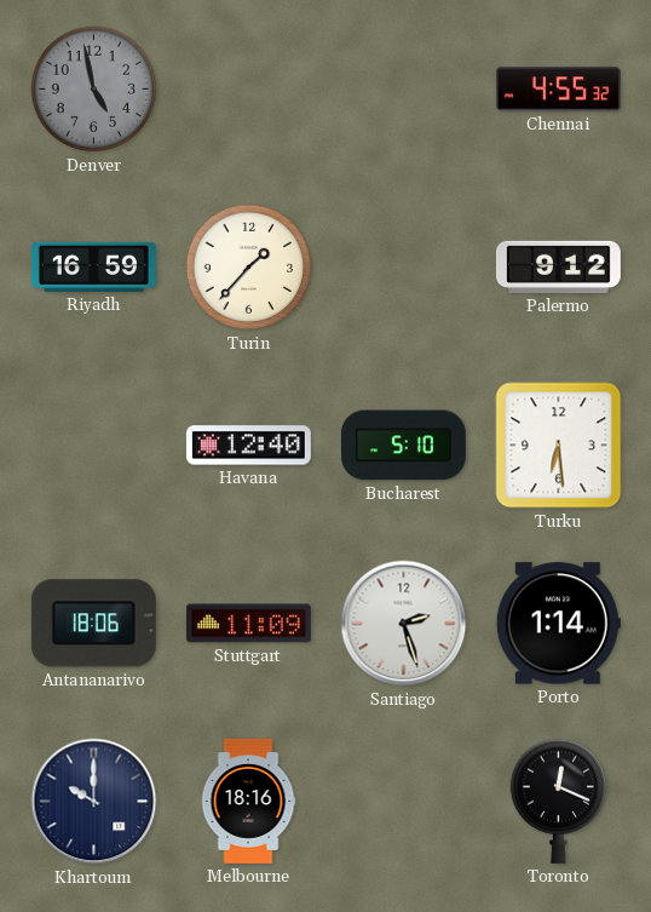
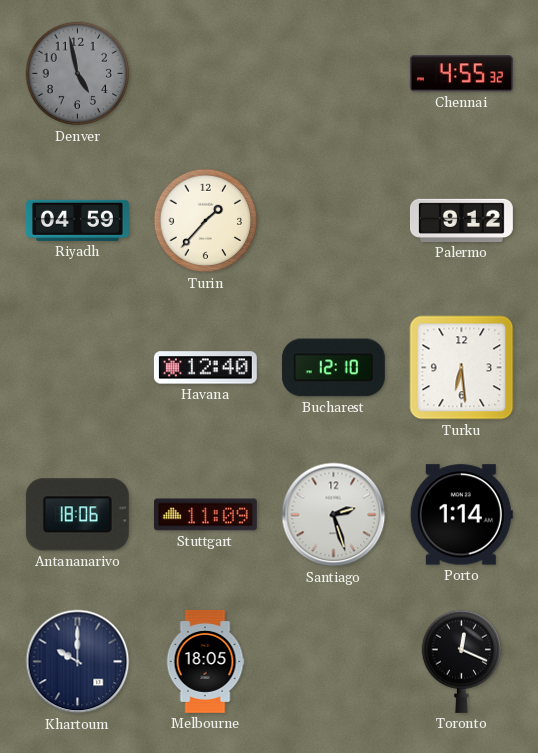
Riyadh: 16:59 -> 04:59
Bucharest: 5:10 -> 12:10
Melbourne: 18:16 -> 18:05
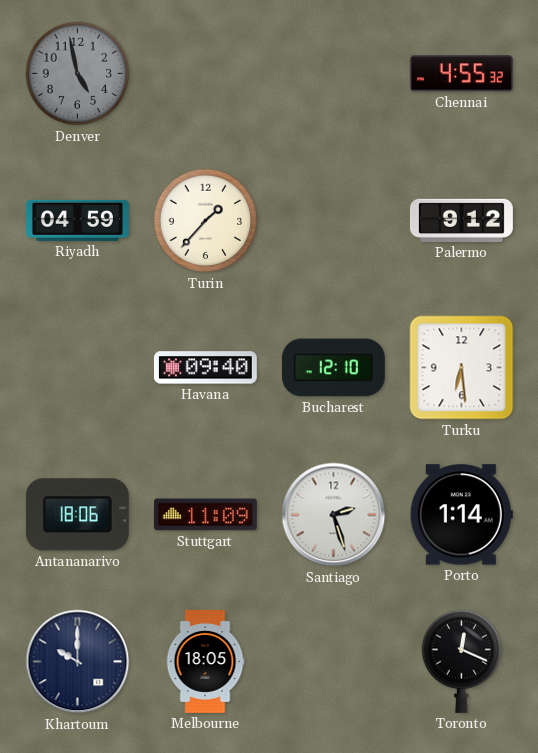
Havana: 12:40 -> 09:40
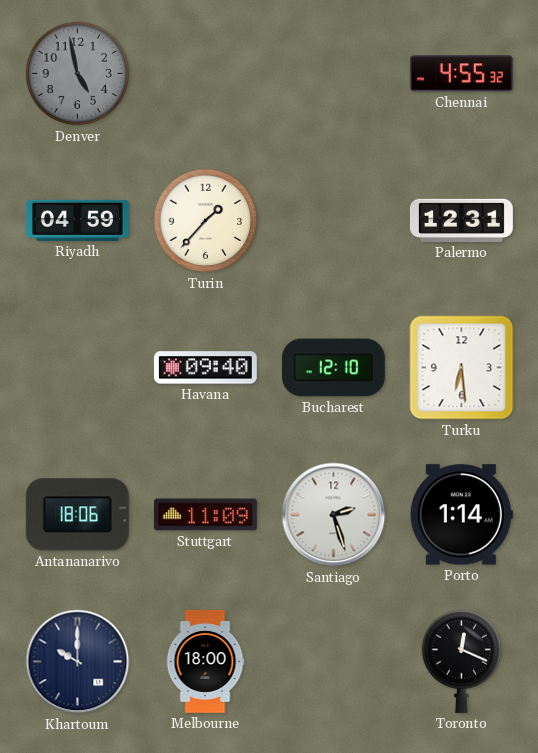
Palermo: 9:12 -> 12:31
Melbourne: 18:05 -> 18:00
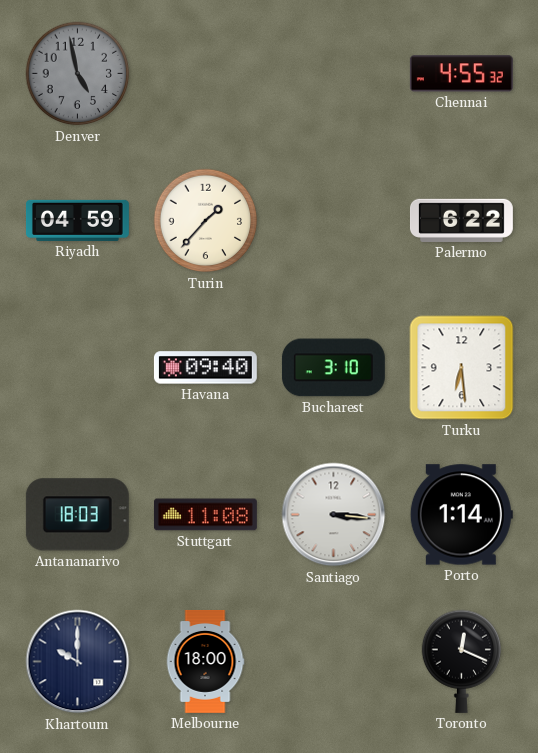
Palermo: 12:31 -> 6:22
Bucharest: 12:10 -> 3:10
Antananarivo: 18:06 -> 18:03
Stuttgart: 11:09 -> 11:08
Santiago: 2:27 -> 3:16
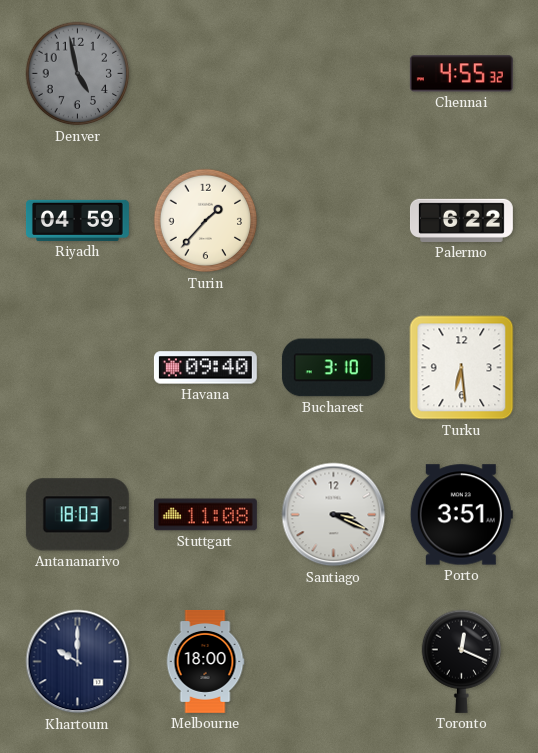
Santiago: 3:16 -> 3:19
Porto: 1:14 -> 3:51
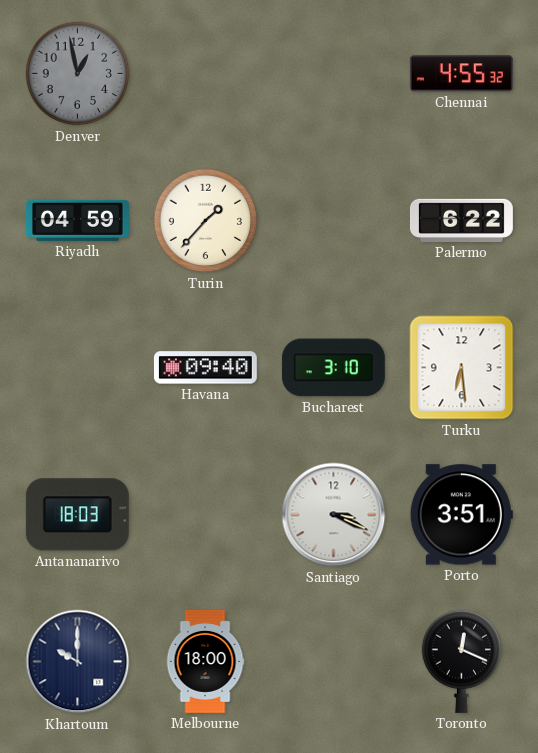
Denver: 4:58 -> 12:58
Stuttgart: 11:08 -> none
